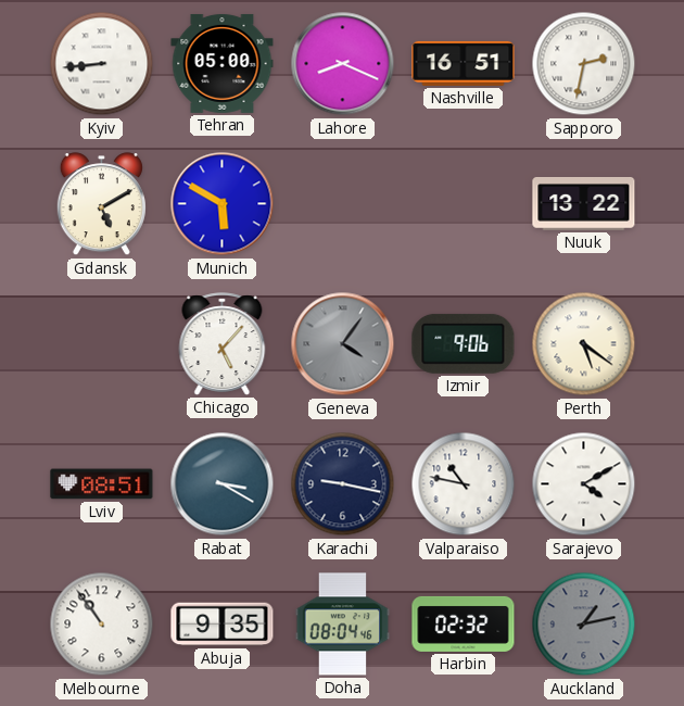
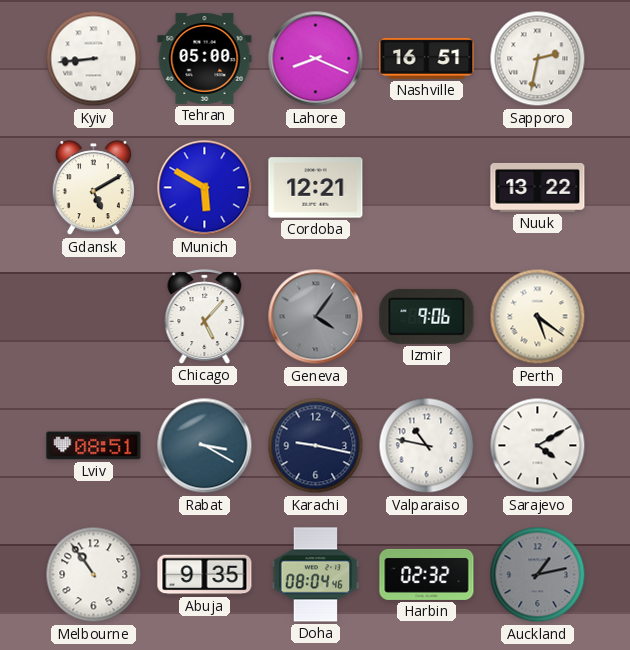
Cordoba: none -> 12:21
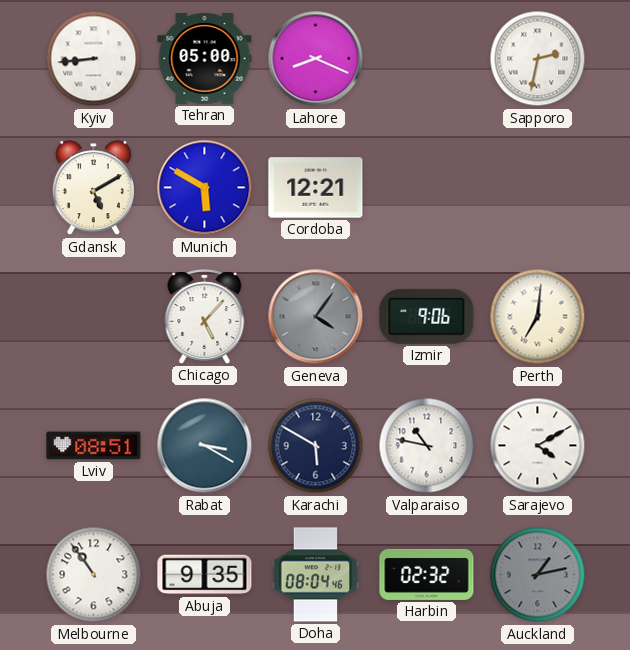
Nashville: 16:51 -> none
Nuuk: 13:22 -> none
Perth: 5:21 -> 7:01
Karachi: 9:17 -> 5:50
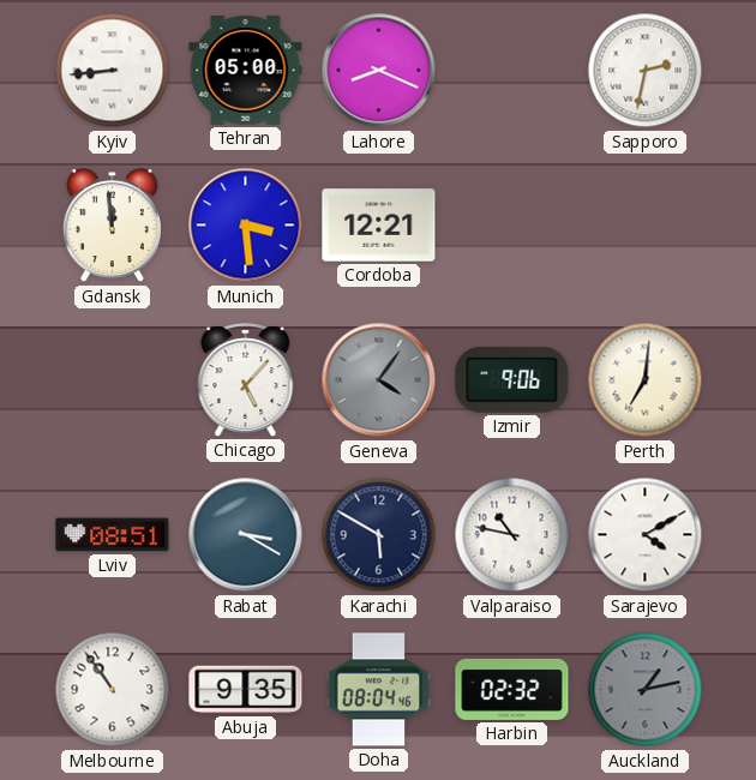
Gdansk: 5:10 -> 11:59
Munich: 5:50 -> 3:29
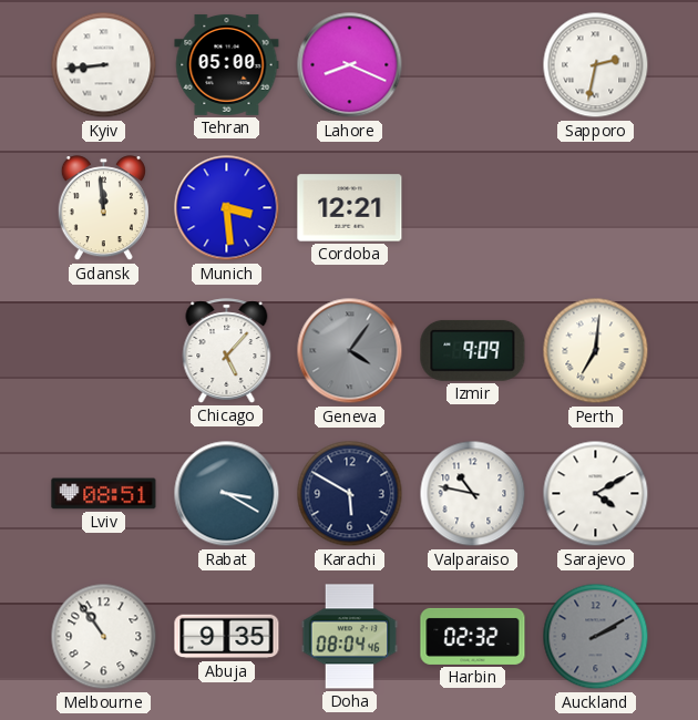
Izmir: 9:06 -> 9:09
Auckland: 1:13 -> 2:10
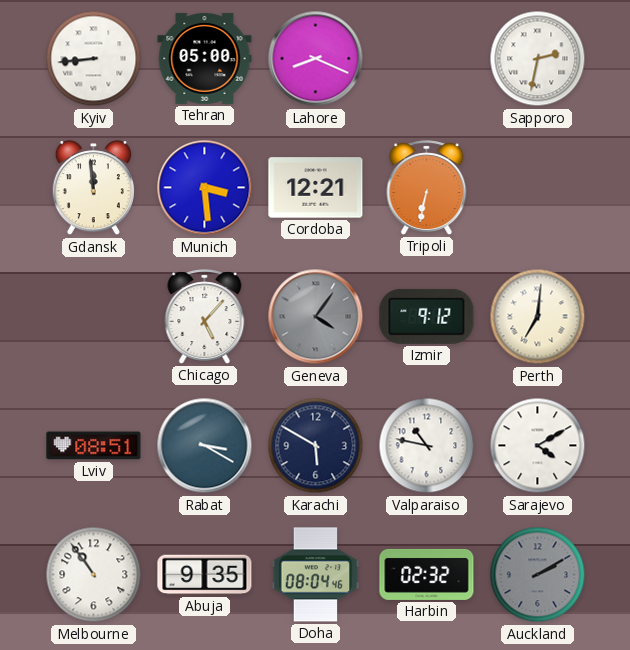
Tripoli: none -> 6:32
Izmir: 9:09 -> 9:12
